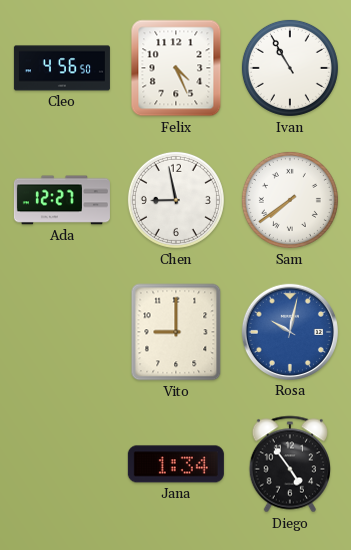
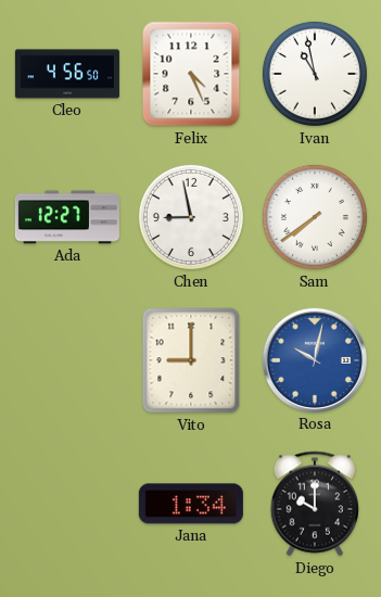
Ivan: 10:55 -> 10:58
Diego: 4:54 -> 10:00
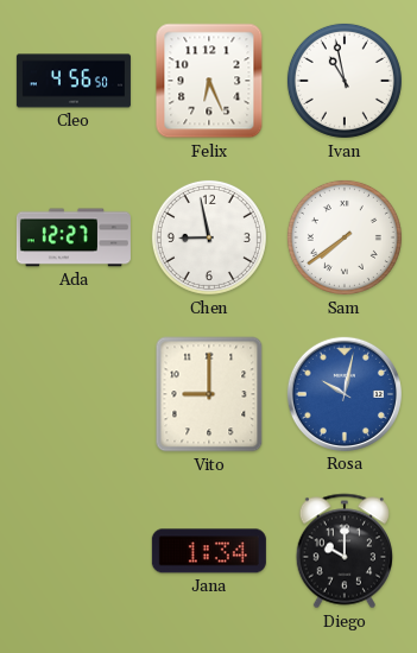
Felix: 4:26 -> 6:26
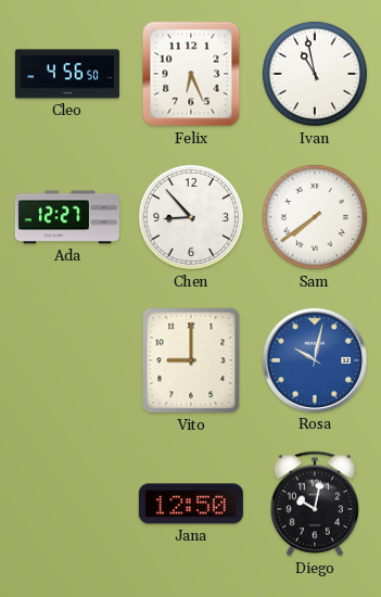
Chen: 8:58 -> 8:53
Jana: 1:34 -> 12:50
Diego: 10:00 -> 10:02
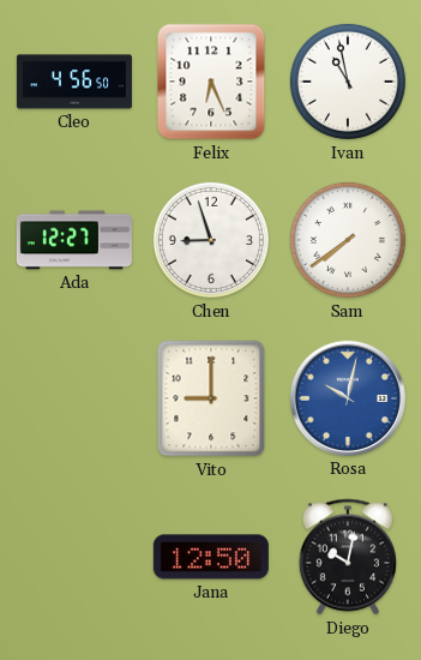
Chen: 8:53 -> 8:57
